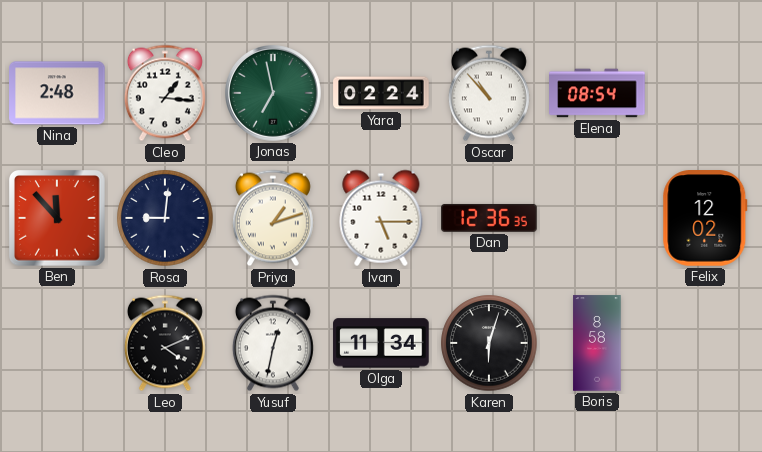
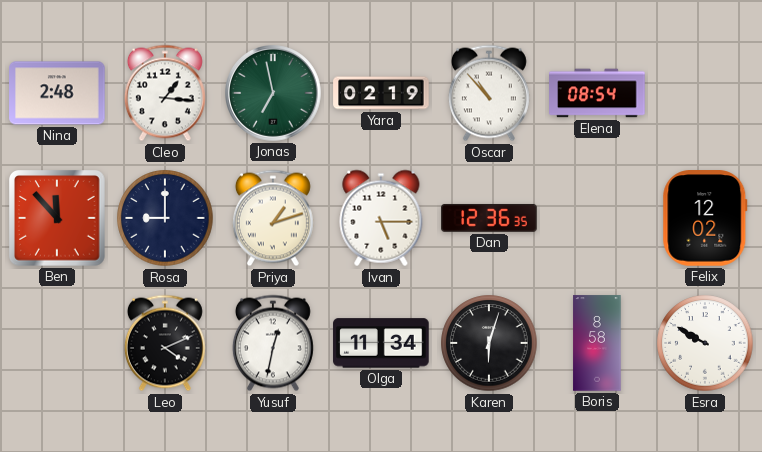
Yara: 02:24 -> 02:19
Rosa: 9:01 -> 9:00
Esra: none -> 9:50
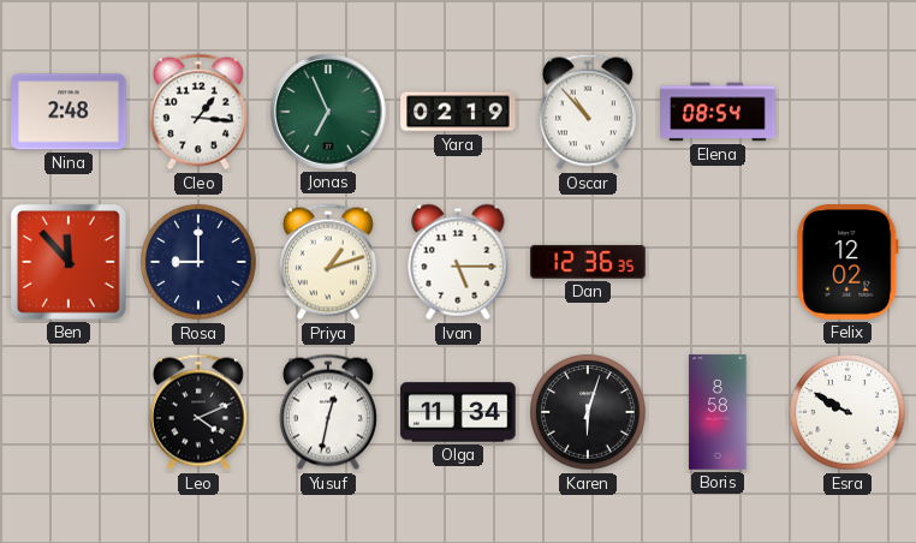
Jonas: 6:58 -> 6:56
